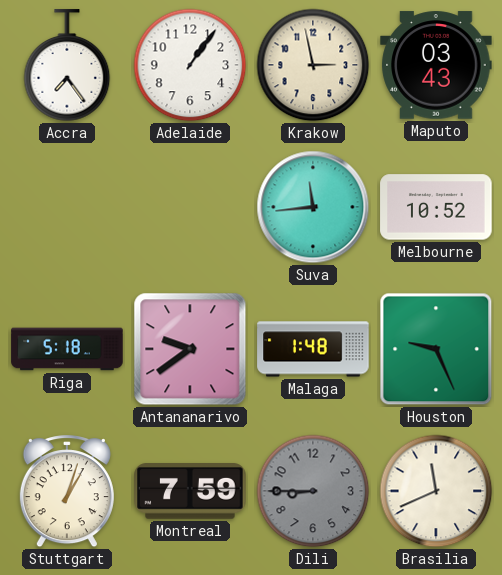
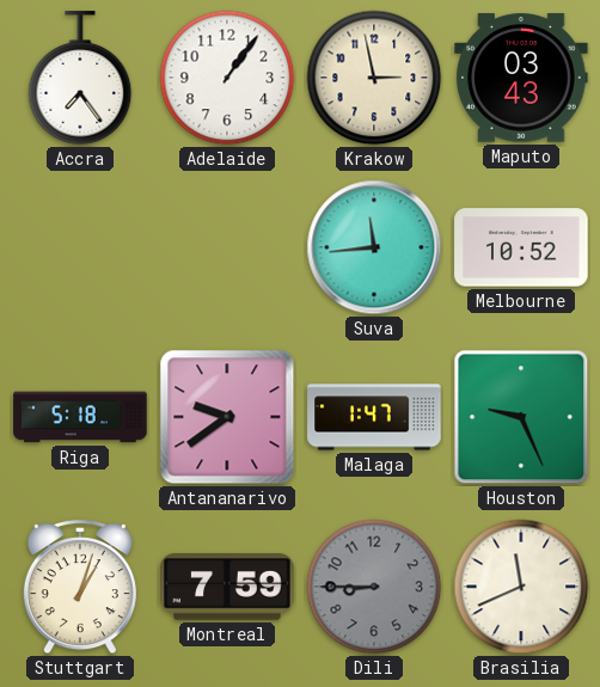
Malaga: 1:48 -> 1:47
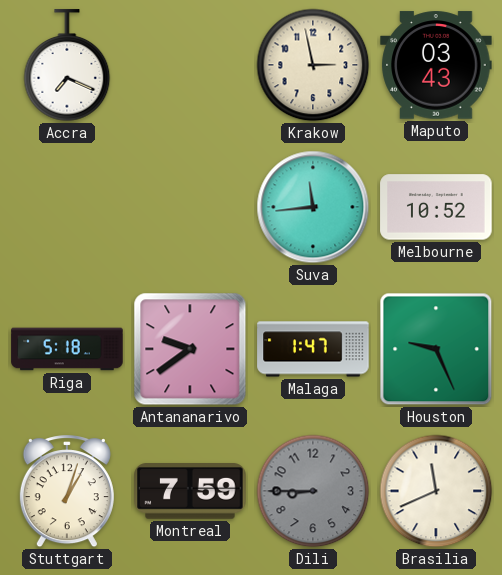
Accra: 7:24 -> 7:19
Adelaide: 1:06 -> none
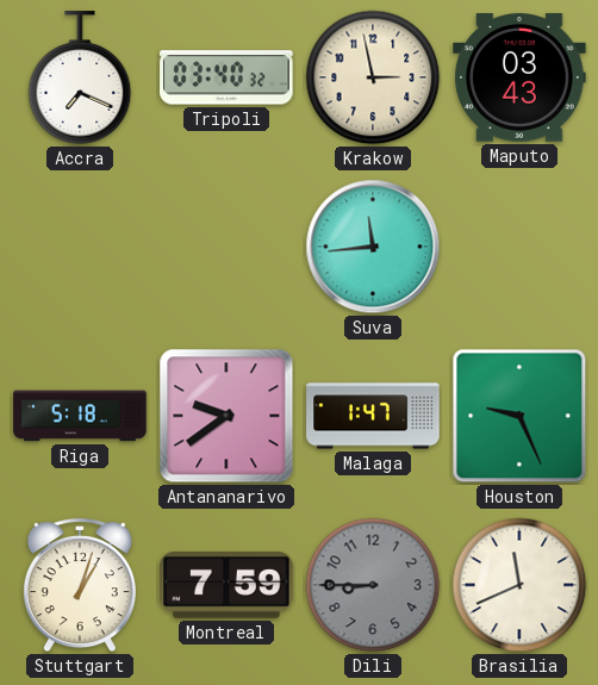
Tripoli: none -> 03:40
Melbourne: 10:52 -> none
